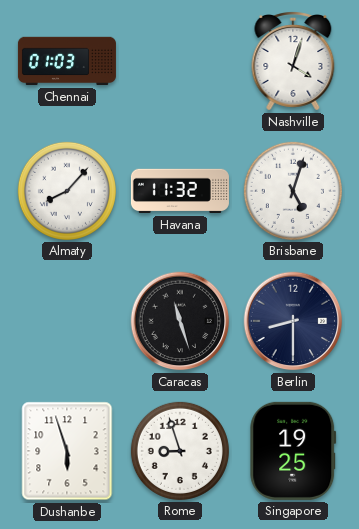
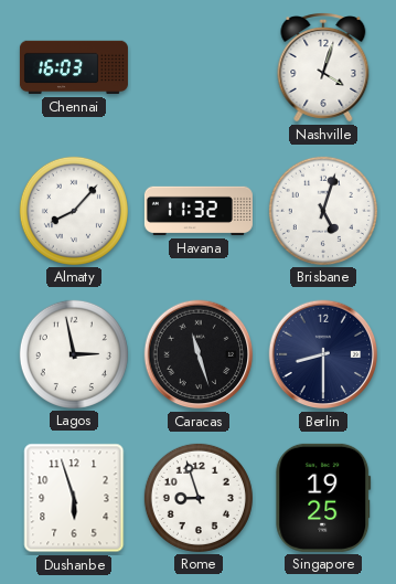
Chennai: 01:03 -> 16:03
Lagos: none -> 2:58
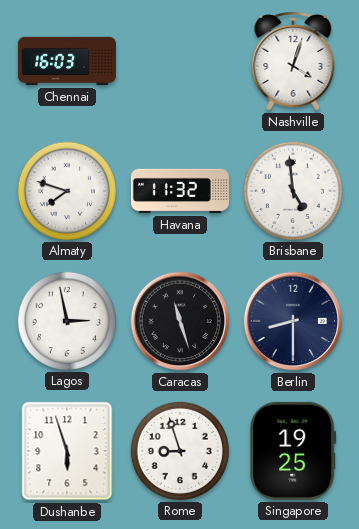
Almaty: 8:07 -> 7:48
Brisbane: 5:03 -> 4:59
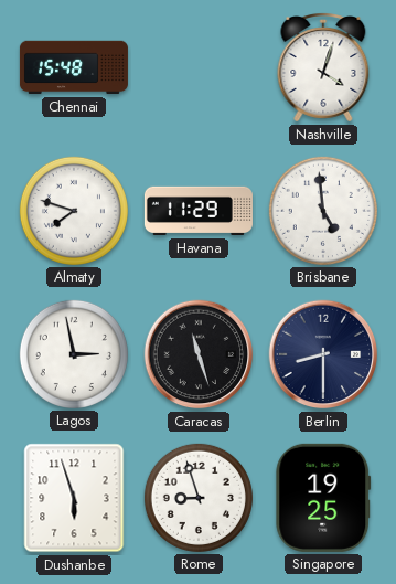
Chennai: 16:03 -> 15:48
Havana: 11:32 -> 11:29
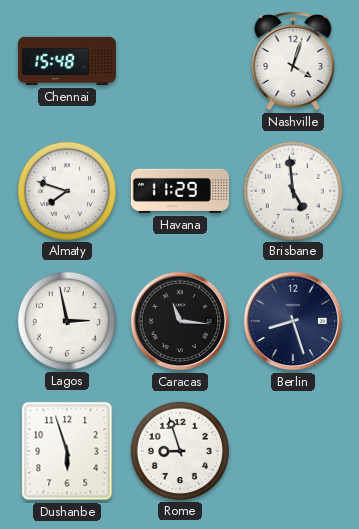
Caracas: 11:27 -> 11:16
Berlin: 8:30 -> 8:27
Singapore: 19:25 -> none
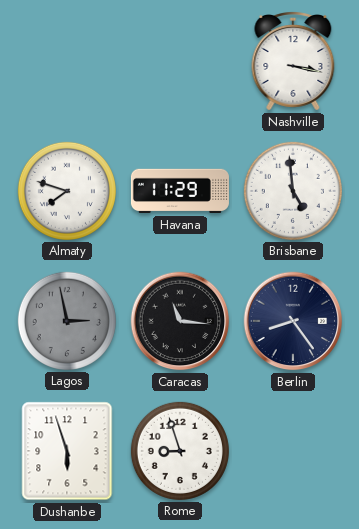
Chennai: 15:48 -> none
Nashville: 4:03 -> 3:17
Lagos dial: white -> grey
Berlin: 8:27 -> 8:24
